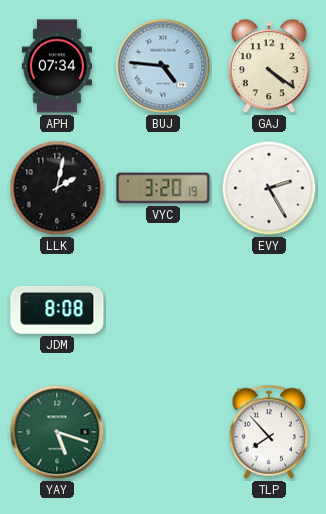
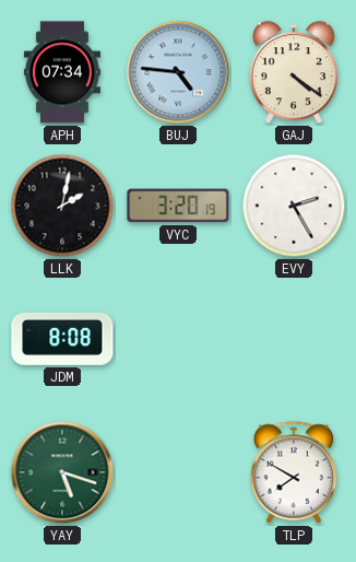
TLP: 7:53 -> 7:50
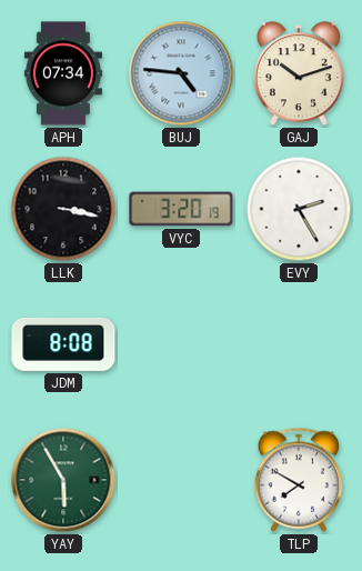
GAJ: 4:21 -> 10:12
LLK: 2:02 -> 3:17
YAY: 5:18 -> 5:55
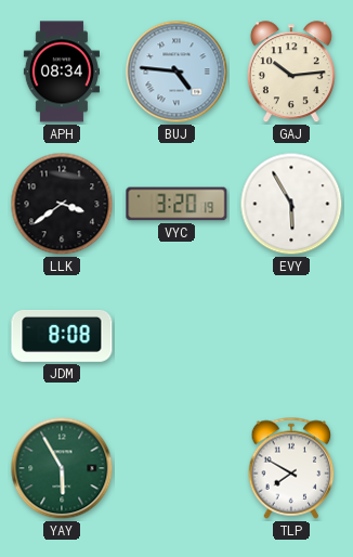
APH: 07:34 -> 08:34
GAJ: 10:12 -> 10:14
LLK: 3:17 -> 3:39
EVY: 2:25 -> 5:55
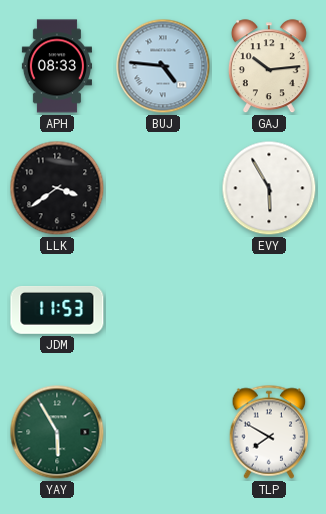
APH: 08:34 -> 08:33
VYC: 3:20 -> none
JDM: 8:08 -> 11:53
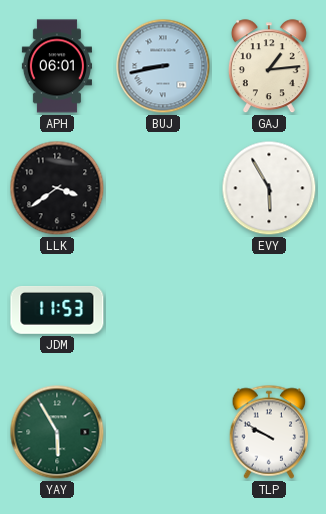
APH: 08:33 -> 06:01
BUJ: 4:46 -> 8:43
GAJ: 10:14 -> 1:14
TLP: 7:50 -> 9:50
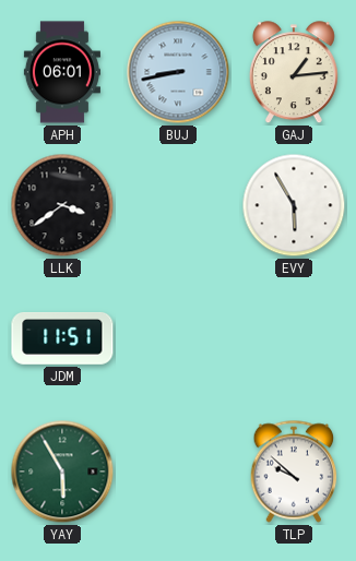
JDM: 11:53 -> 11:51
TLP: 9:50 -> 9:52
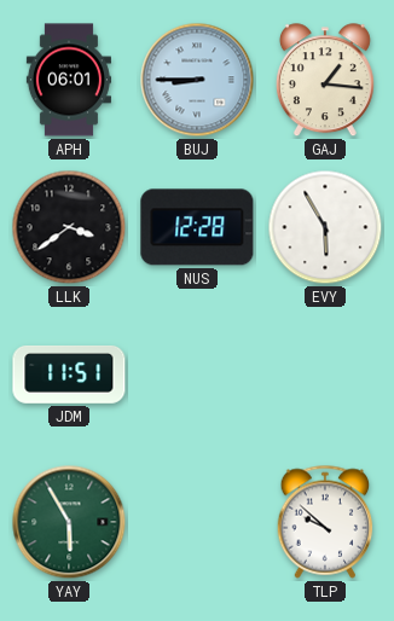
BUJ: 8:43 -> 8:45
GAJ: 1:14 -> 1:16
NUS: none -> 12:28
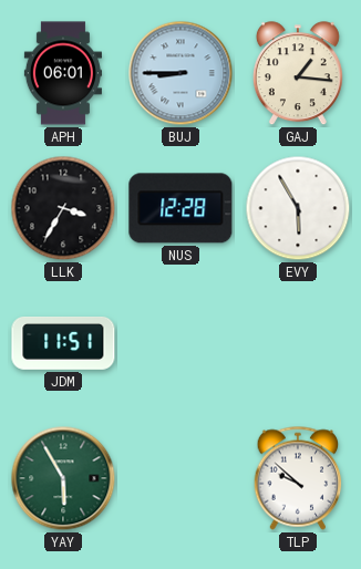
LLK: 3:39 -> 3:35
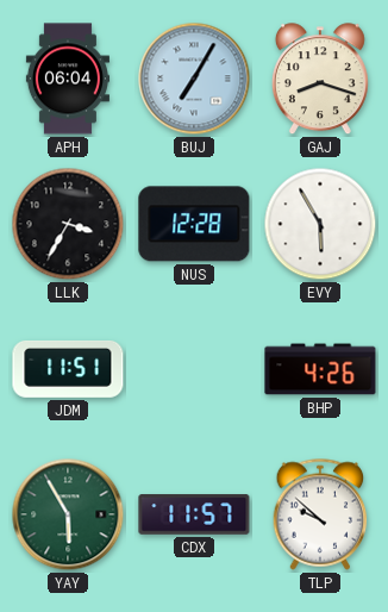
APH: 06:01 -> 06:04
BUJ: 8:45 -> 7:05
GAJ: 1:16 -> 8:18
BHP: none -> 4:26
CDX: none -> 11:57
